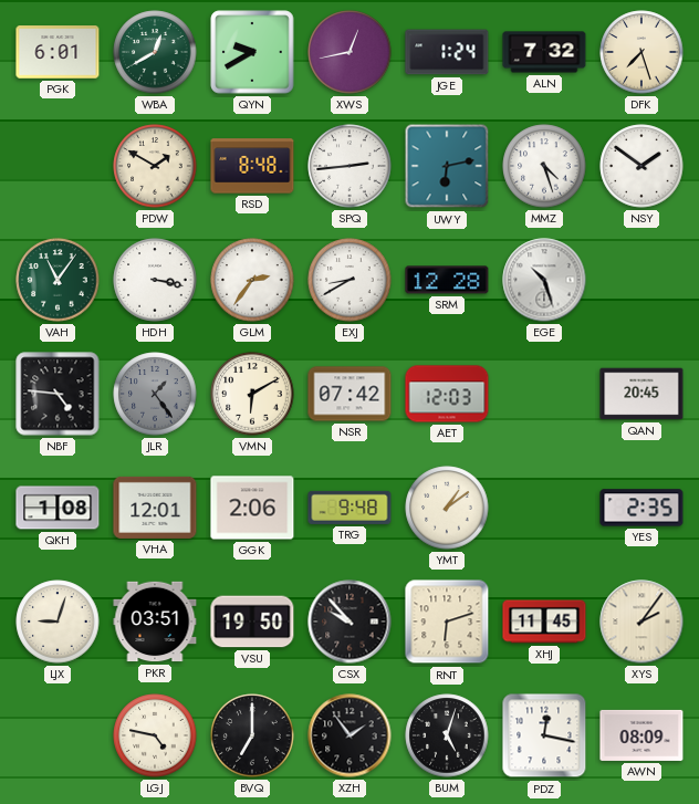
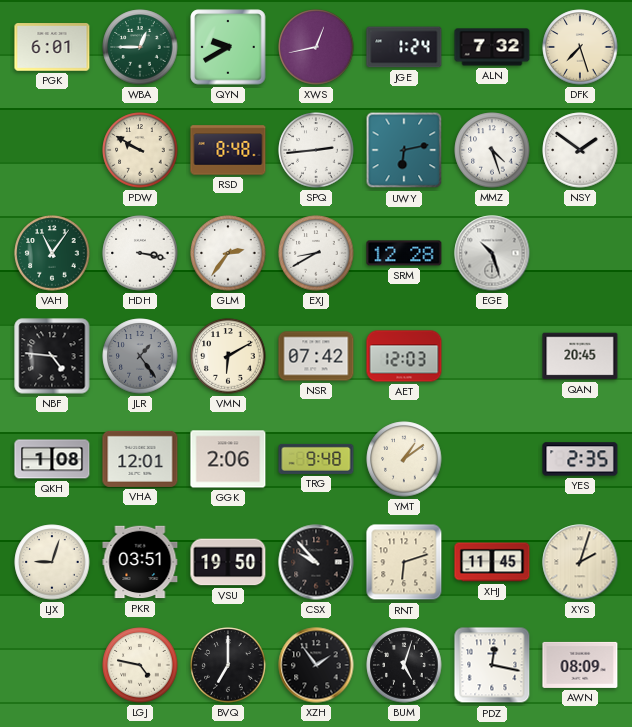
WBA: 12:40 -> 12:45
PDW: 1:50 -> 9:50
XYS: 2:06 -> 2:03
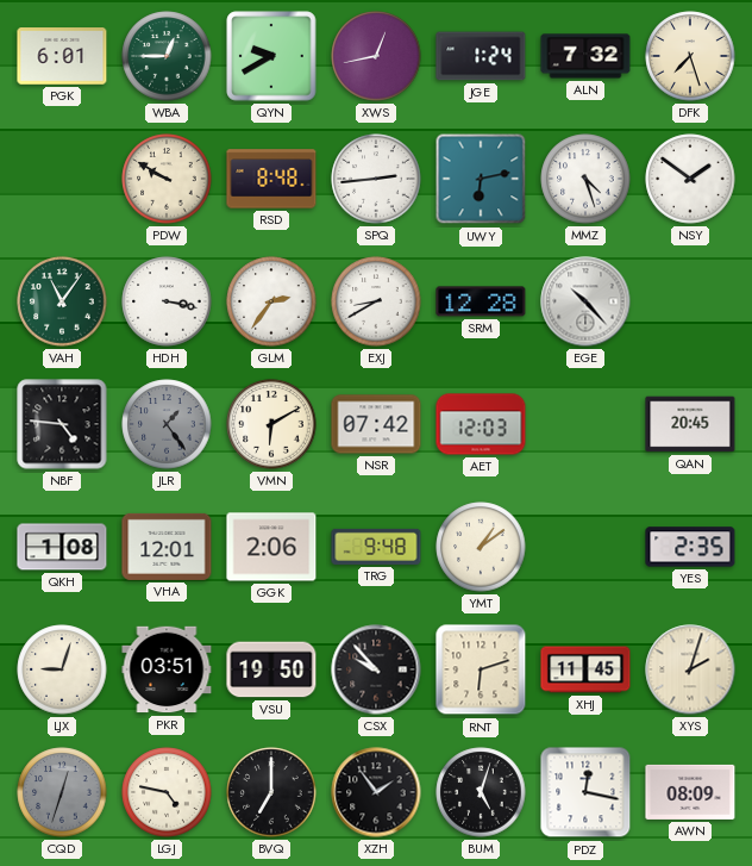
EGE: 10:27 -> 10:23
CQD: none -> 12:33
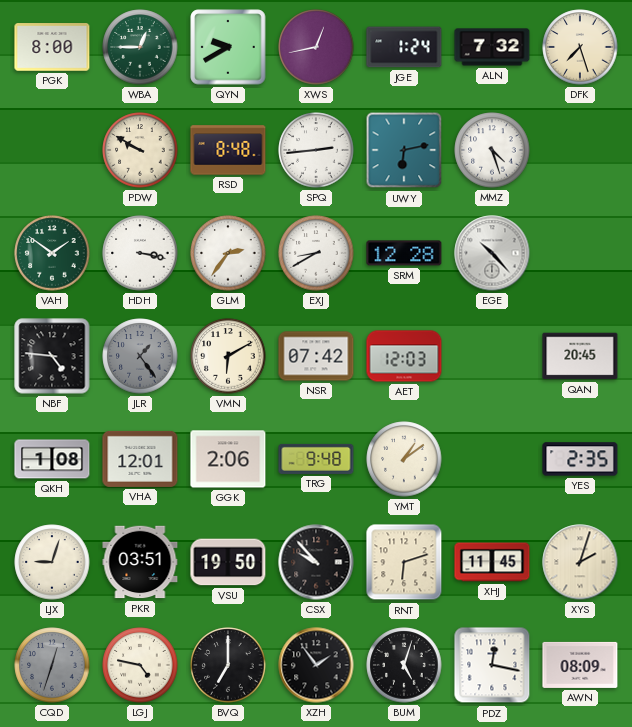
PGK: 6:01 -> 8:00
NSY: 1:51 -> none
VAH: 11:06 -> 1:51
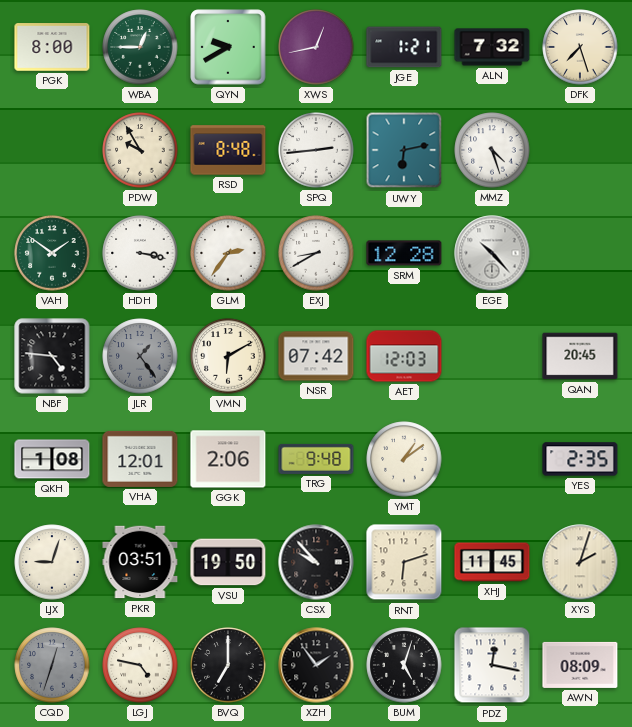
JGE: 1:24 -> 1:21
PDW: 9:50 -> 9:55
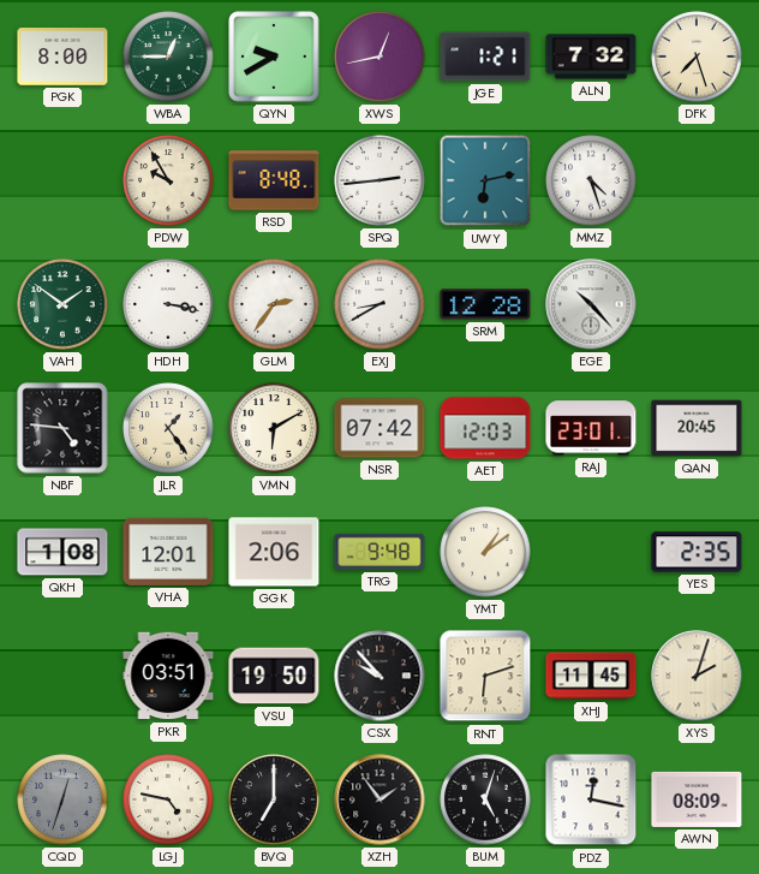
JLR dial: grey -> cream
RAJ: none -> 23:01
LJX: 9:03 -> none
